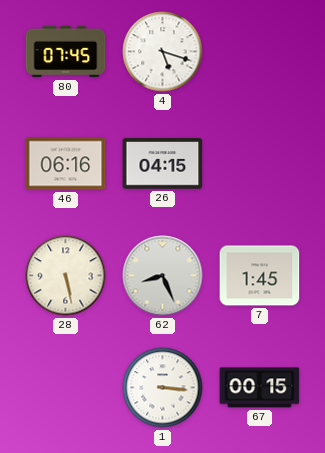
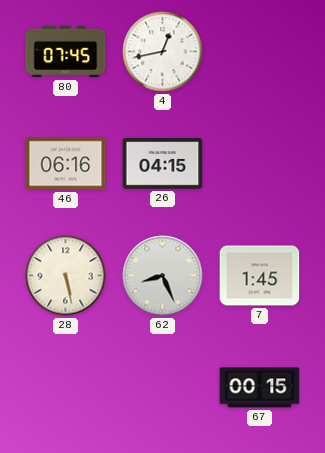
4: 5:18 -> 12:43
1: 3:16 -> none
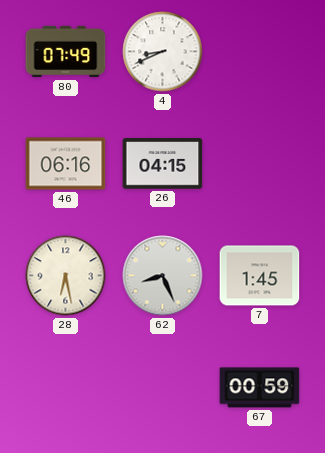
80: 07:45 -> 07:49
4: 12:43 -> 8:41
28: 5:28 -> 6:28
67: 00:15 -> 00:59
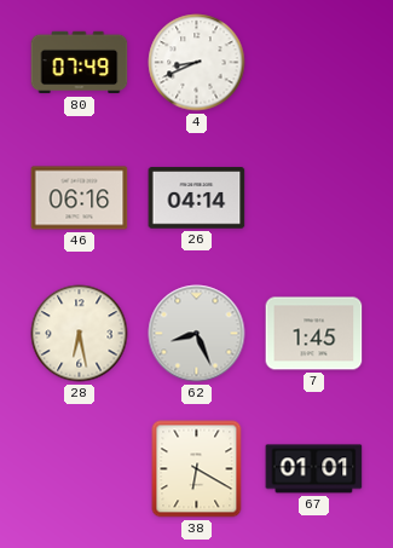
26: 04:15 -> 04:14
38: none -> 6:20
67: 00:59 -> 01:01
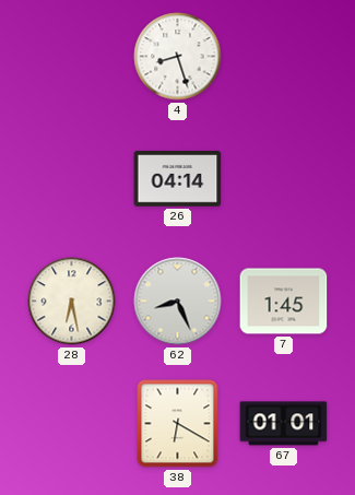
80: 07:49 -> none
4: 8:41 -> 8:27
46: 06:16 -> none
